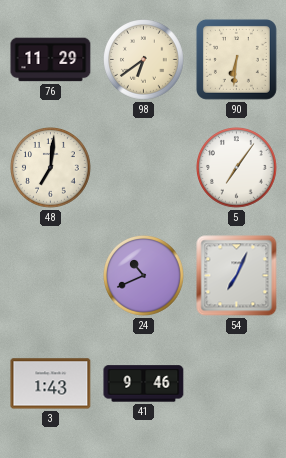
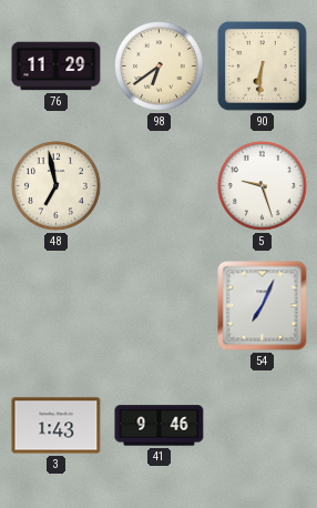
48: 7:01 -> 6:58
5: 7:06 -> 9:27
24: 10:41 -> none
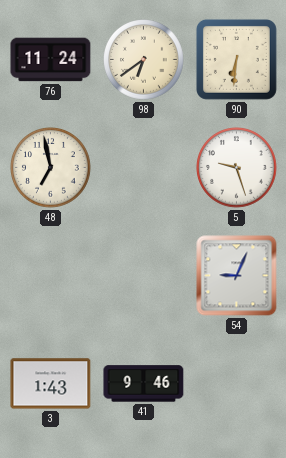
76: 11:29 -> 11:24
54: 7:04 -> 9:04
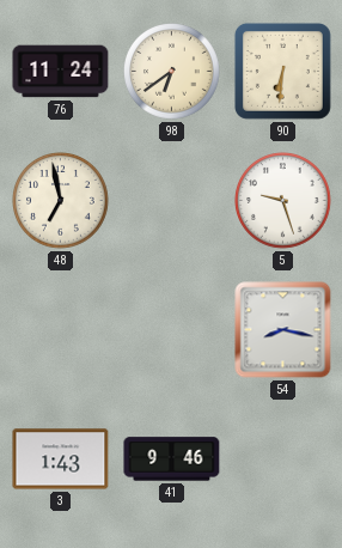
54: 9:04 -> 8:17
